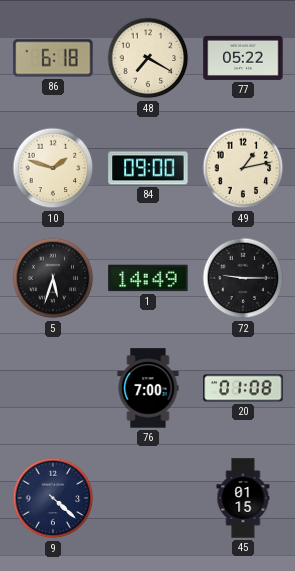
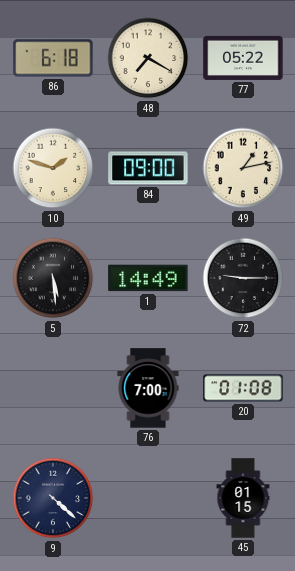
5: 5:33 -> 5:29
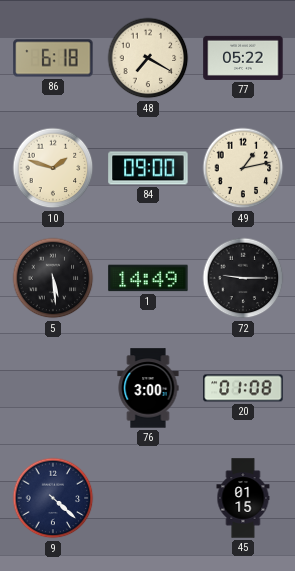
76: 7:00 -> 3:00
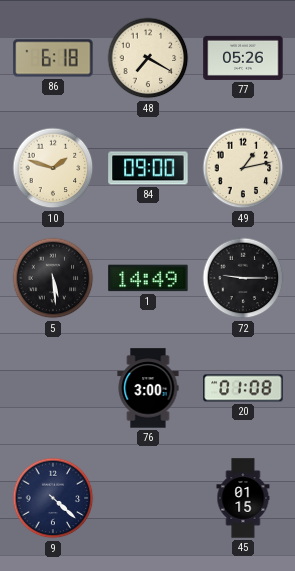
77: 05:22 -> 05:26
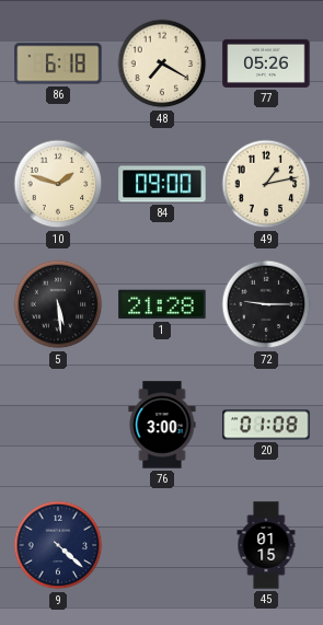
1: 14:49 -> 21:28
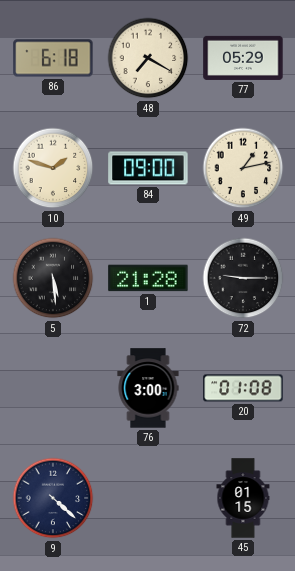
77: 05:26 -> 05:29
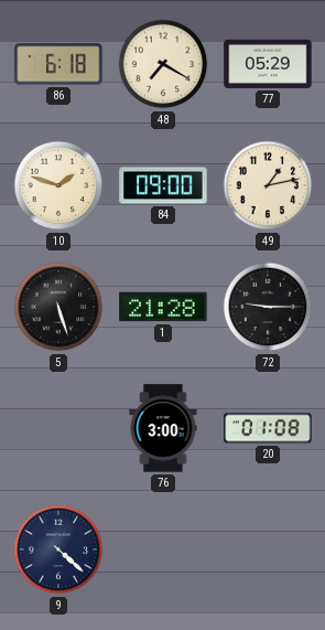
5: 5:29 -> 5:27
45: 01:15 -> none
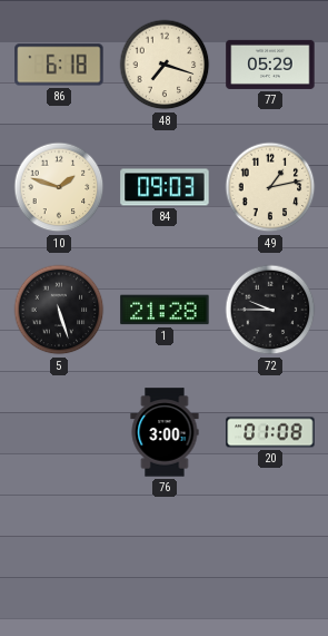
48: 7:20 -> 7:18
84: 09:00 -> 09:03
72: 9:15 -> 9:45
9: 4:22 -> none
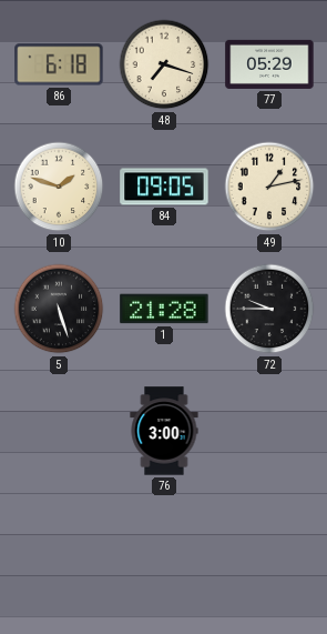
84: 09:03 -> 09:05
20: 01:08 -> none
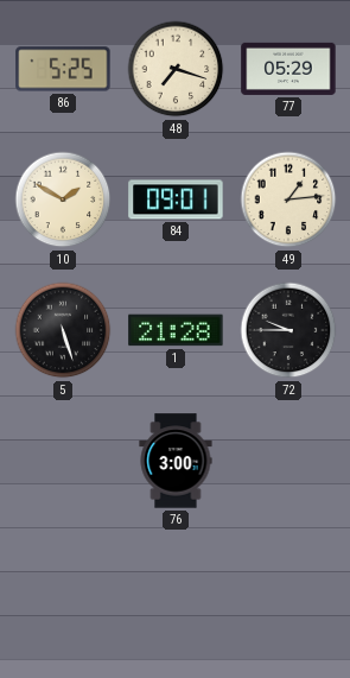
86: 6:18 -> 5:25
10: 1:48 -> 1:50
84: 09:05 -> 09:01
49: 1:13 -> 1:14
